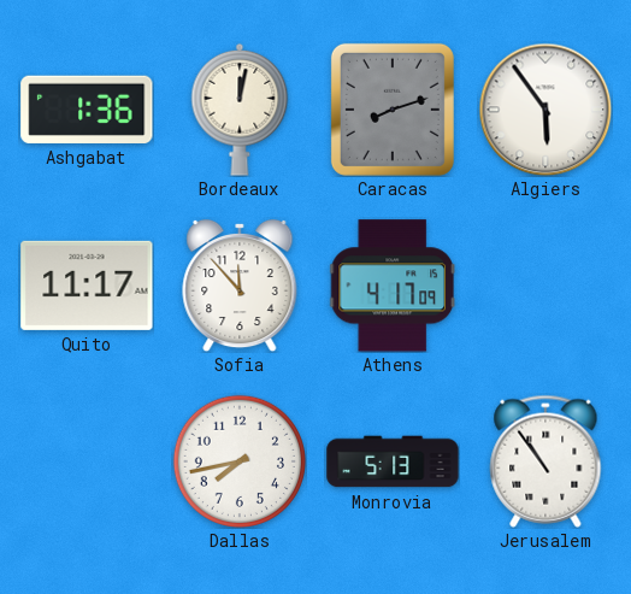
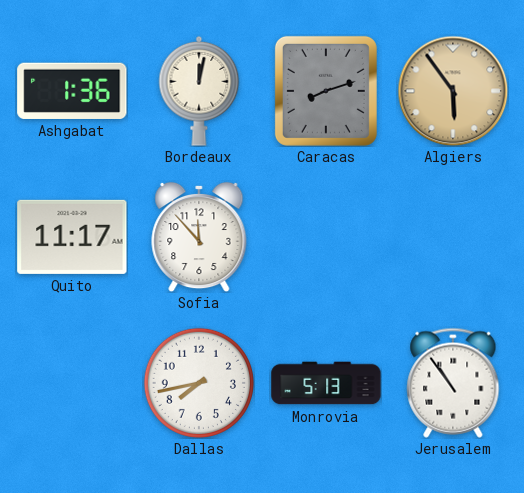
Algiers dial: white -> champagne
Athens: 4:17 -> none
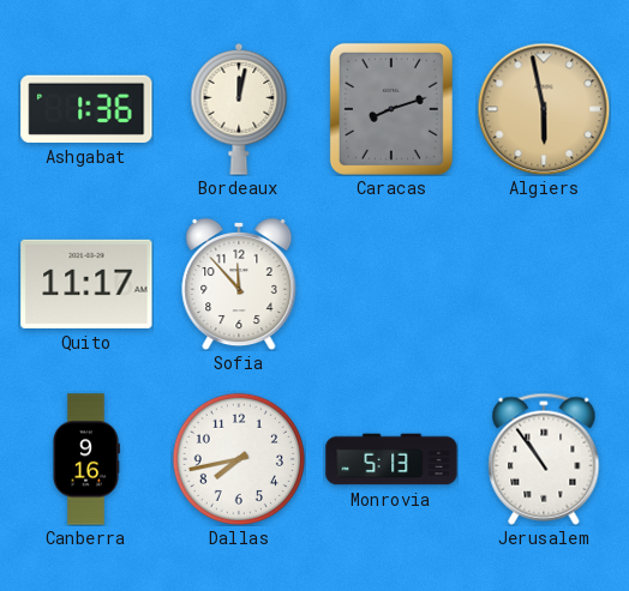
Algiers: 5:54 -> 5:58
Canberra: none -> 9:16
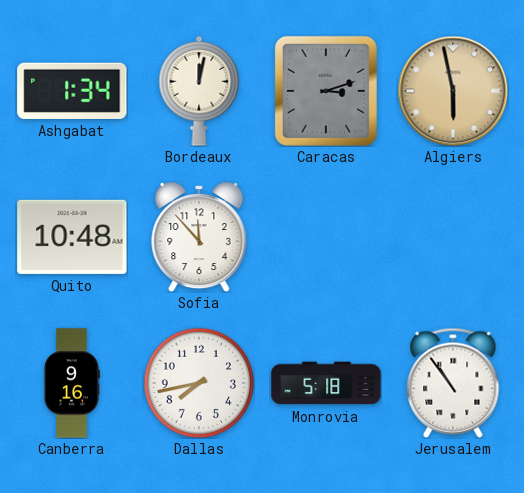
Ashgabat: 1:36 -> 1:34
Caracas: 8:12 -> 3:12
Quito: 11:17 -> 10:48
Monrovia: 5:13 -> 5:18
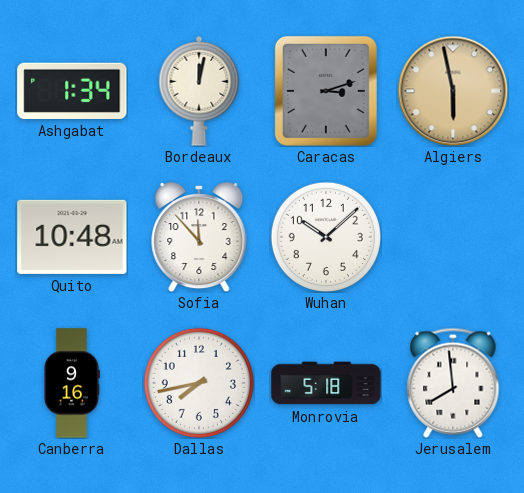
Wuhan: none -> 10:08
Jerusalem: 10:54 -> 7:59
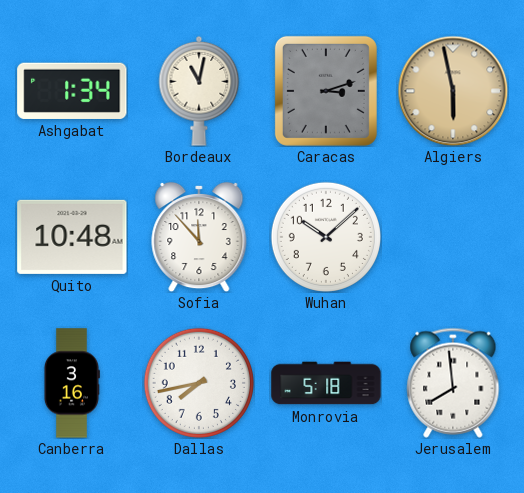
Bordeaux: 12:02 -> 11:02
Canberra: 9:16 -> 3:16
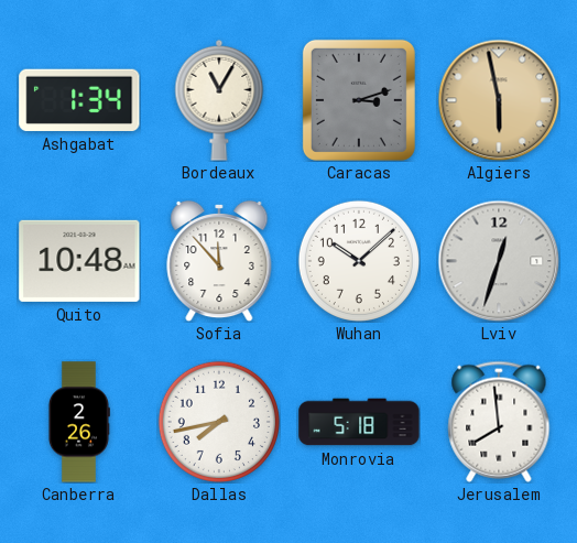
Bordeaux: 11:02 -> 11:05
Lviv: none -> 12:33
Canberra: 3:16 -> 2:26
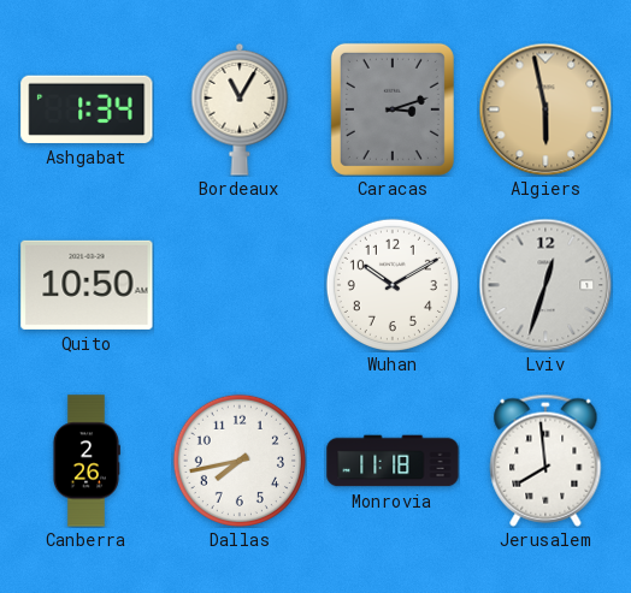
Quito: 10:48 -> 10:50
Sofia: 11:53 -> none
Wuhan: 10:08 -> 10:10
Monrovia: 5:18 -> 11:18
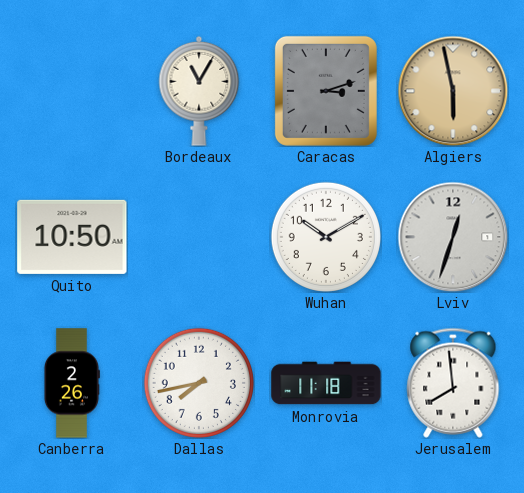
Ashgabat: 1:34 -> none
